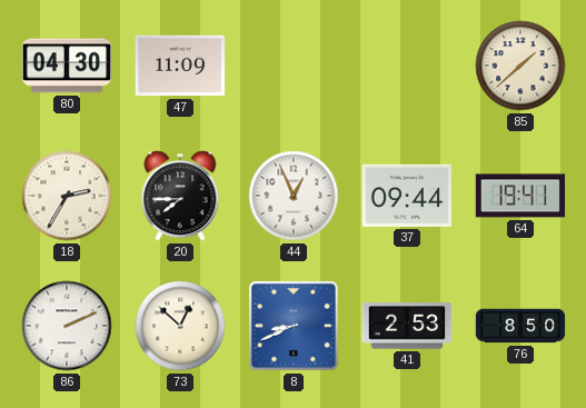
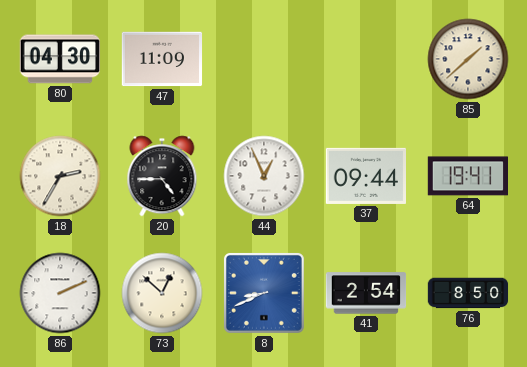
20: 7:45 -> 4:45
41: 2:53 -> 2:54
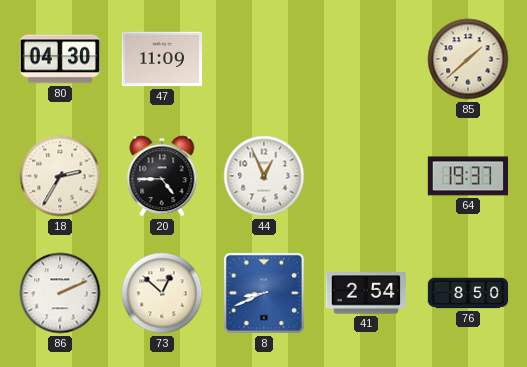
37: 09:44 -> none
64: 19:41 -> 19:37
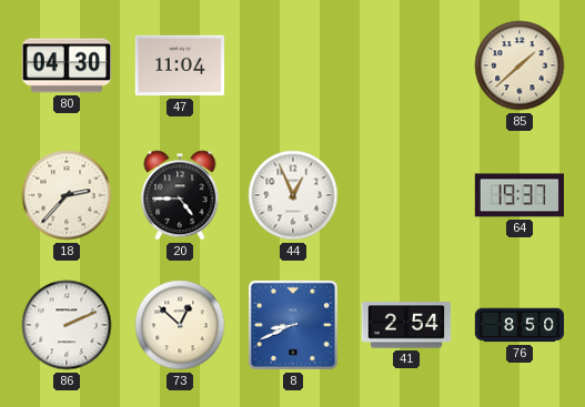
47: 11:09 -> 11:04
18: 2:35 -> 2:37
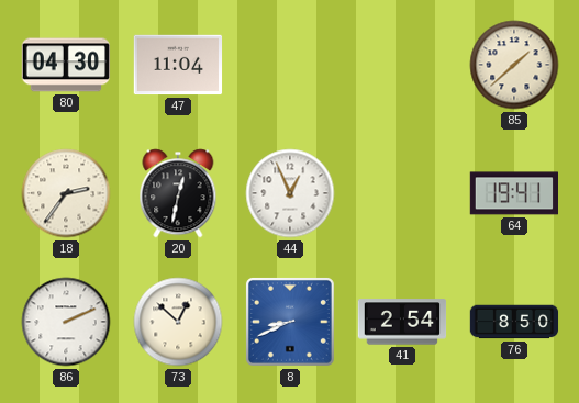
18: 2:37 -> 2:36
20: 4:45 -> 12:32
64: 19:37 -> 19:41
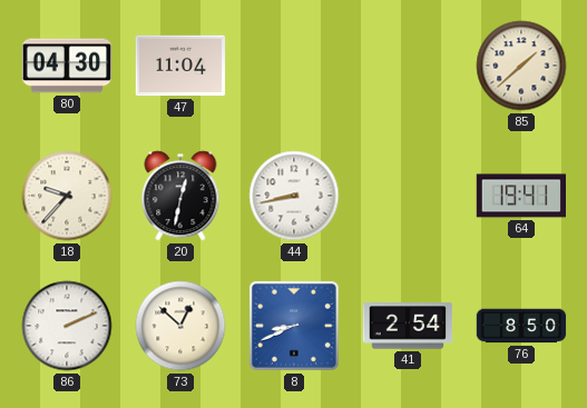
18: 2:36 -> 9:37
44: 12:56 -> 8:43
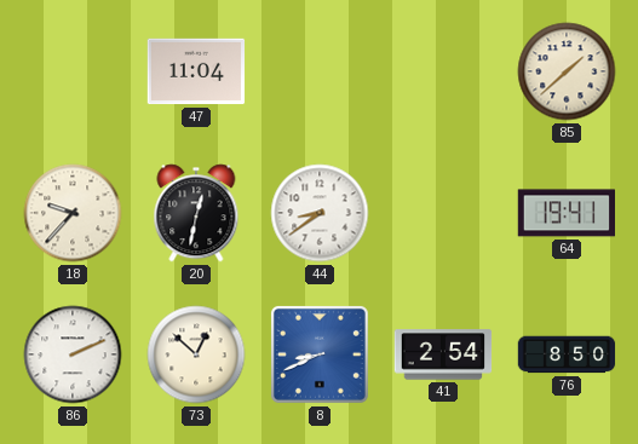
80: 04:30 -> none
44: 8:43 -> 8:39
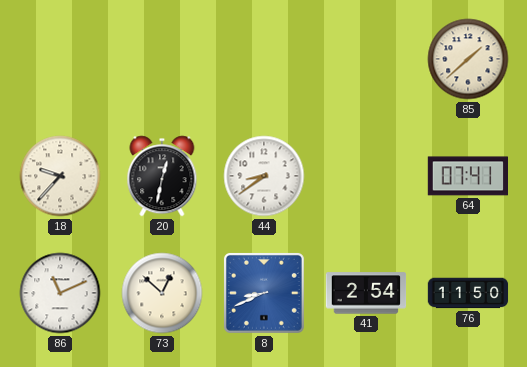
47: 11:04 -> none
64: 19:41 -> 07:41
86: 2:11 -> 11:11
76: 8:50 -> 11:50
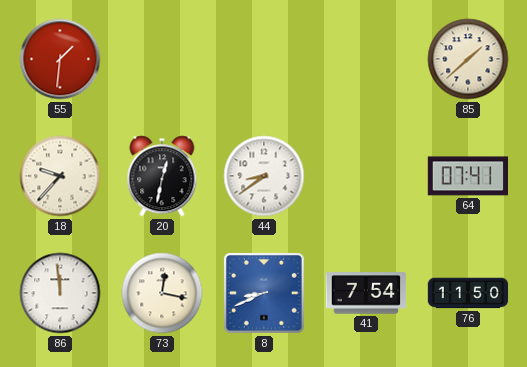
55: none -> 1:31
86: 11:11 -> 11:59
73: 12:52 -> 12:17
41: 2:54 -> 7:54
